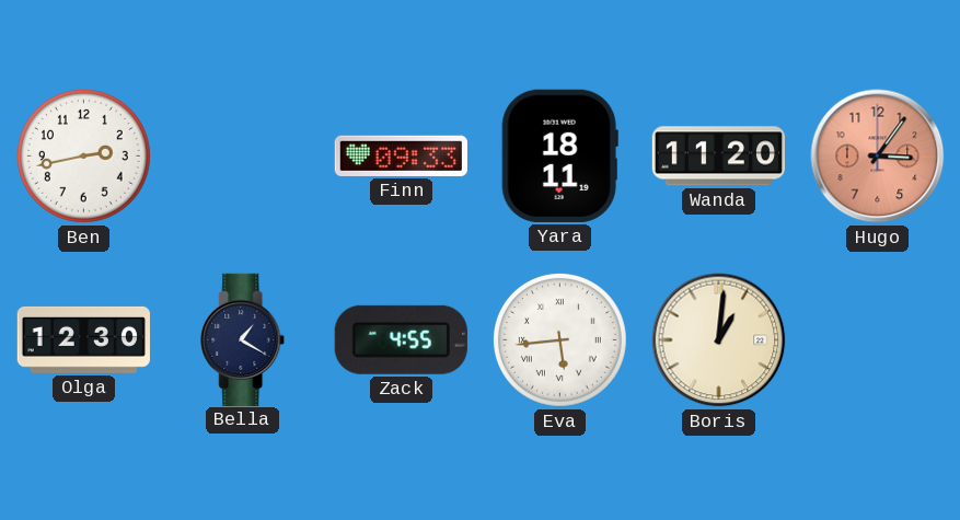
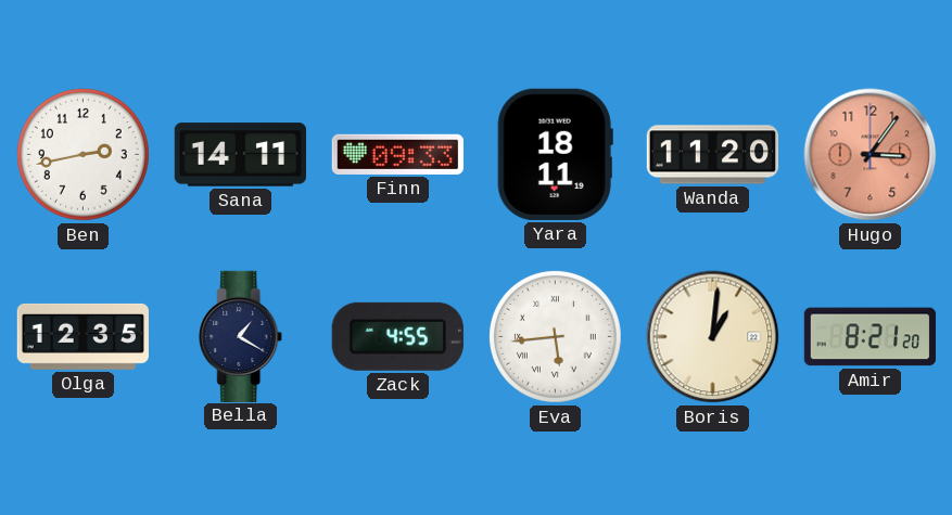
Sana: none -> 14:11
Olga: 12:30 -> 12:35
Amir: none -> 8:21
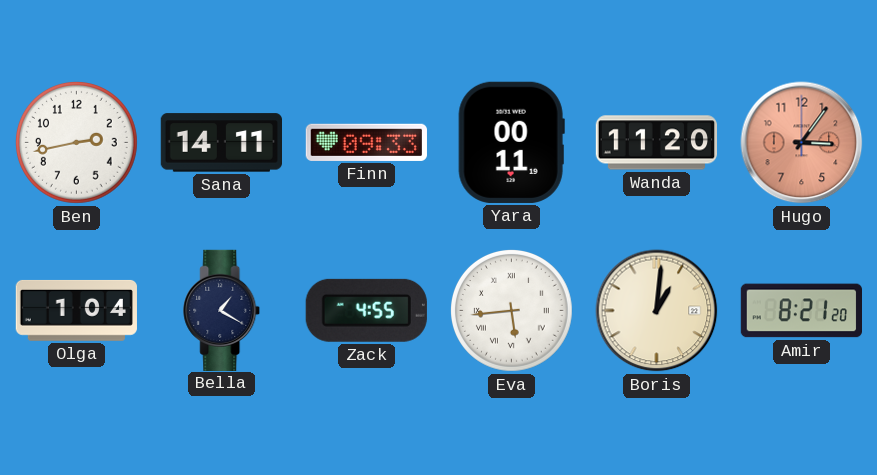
Yara: 18:11 -> 00:11
Olga: 12:35 -> 1:04
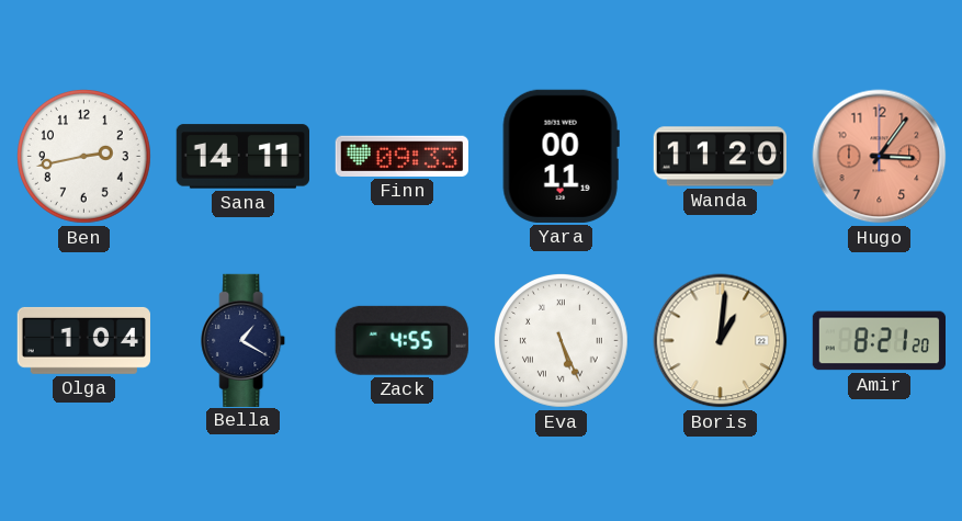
Eva: 5:44 -> 5:26
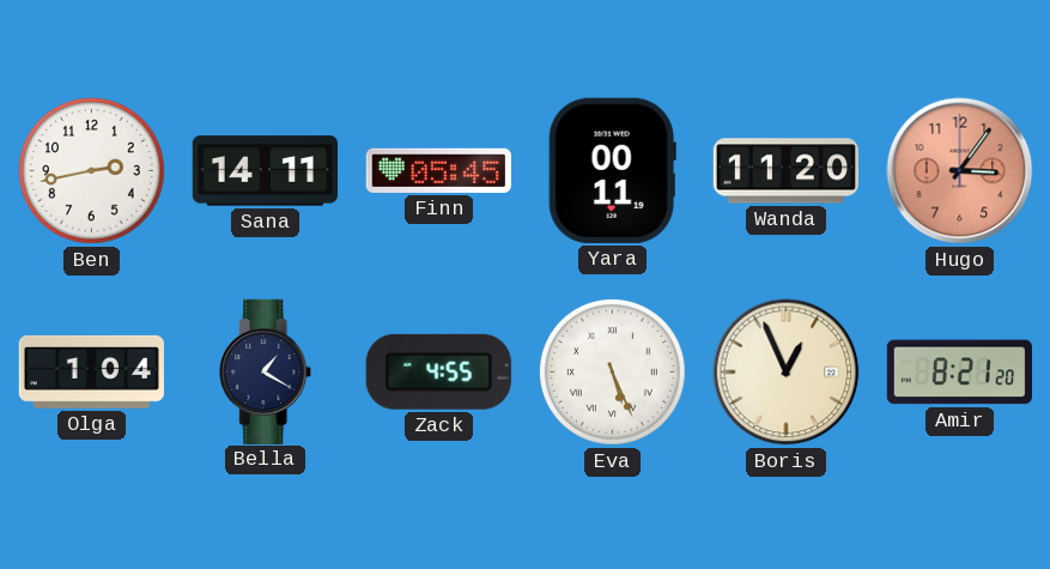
Finn: 09:33 -> 05:45
Boris: 1:01 -> 12:56
